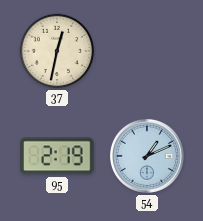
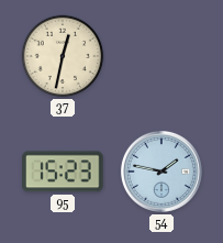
95: 2:19 -> 15:23
54: 1:11 -> 1:47
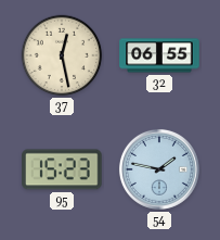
37: 12:32 -> 12:28
32: none -> 06:55
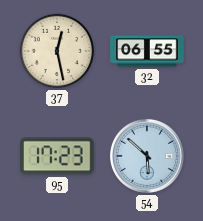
95: 15:23 -> 17:23
54: 1:47 -> 5:52
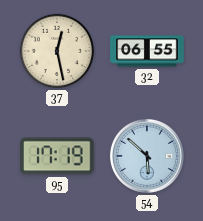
95: 17:23 -> 17:19
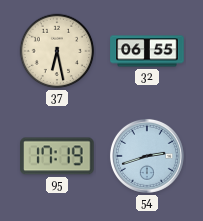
37: 12:28 -> 6:28
54: 5:52 -> 2:42
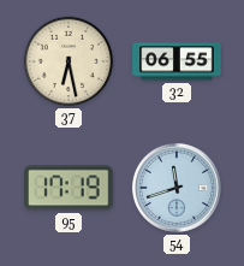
54: 2:42 -> 11:42
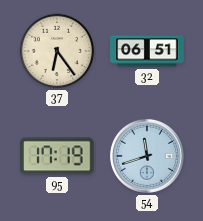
37: 6:28 -> 6:24
32: 06:55 -> 06:51
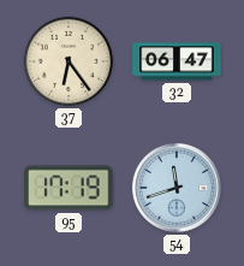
32: 06:51 -> 06:47
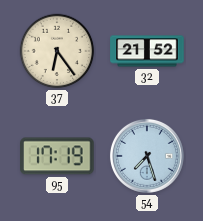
32: 06:47 -> 21:52
54: 11:42 -> 7:27
